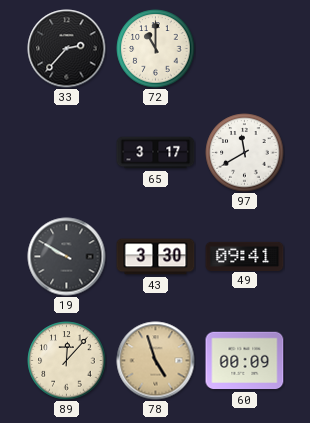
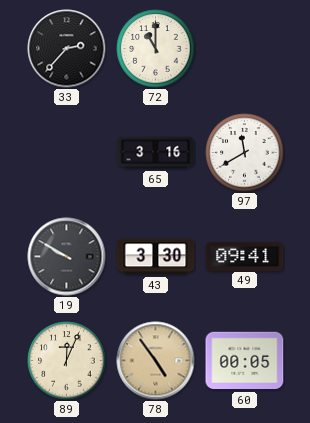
65: 3:17 -> 3:16
89: 12:07 -> 12:04
78: 4:57 -> 4:54
60: 00:09 -> 00:05
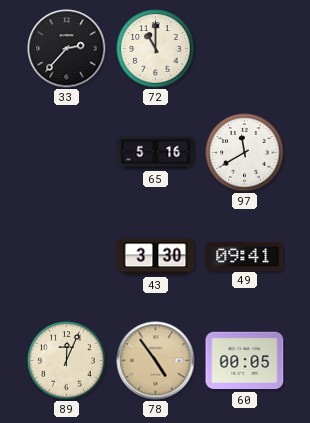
65: 3:16 -> 5:16
19: 9:50 -> none
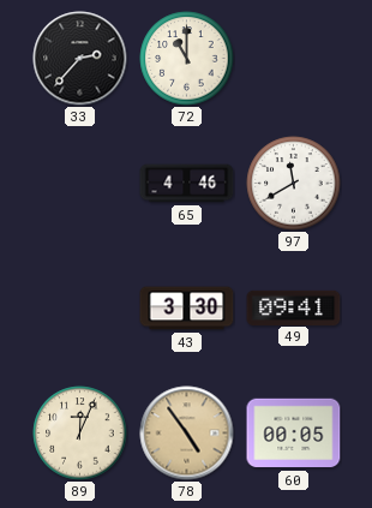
65: 5:16 -> 4:46
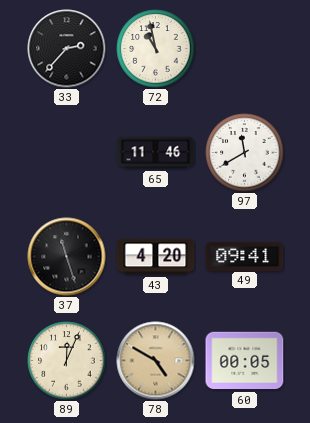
72: 11:00 -> 10:58
65: 4:46 -> 11:46
37: none -> 11:27
43: 3:30 -> 4:20
78: 4:54 -> 4:50
